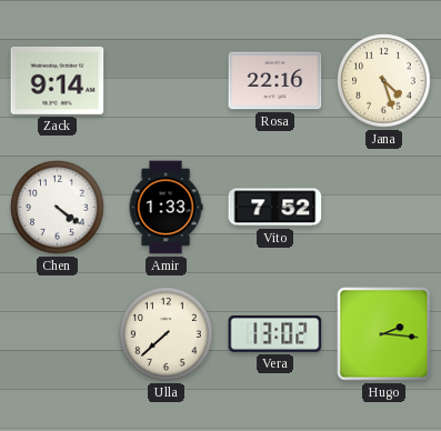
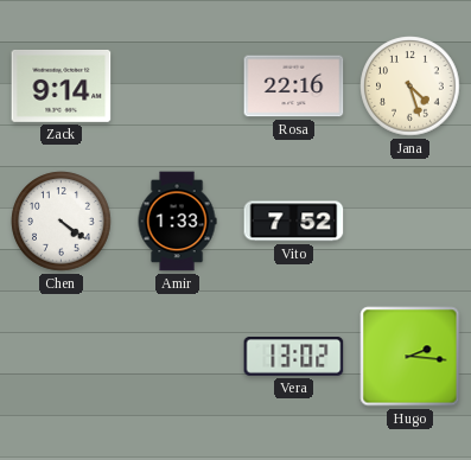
Ulla: 7:38 -> none
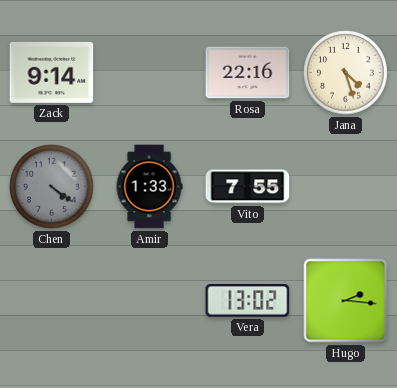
Chen dial: white -> grey
Vito: 7:52 -> 7:55
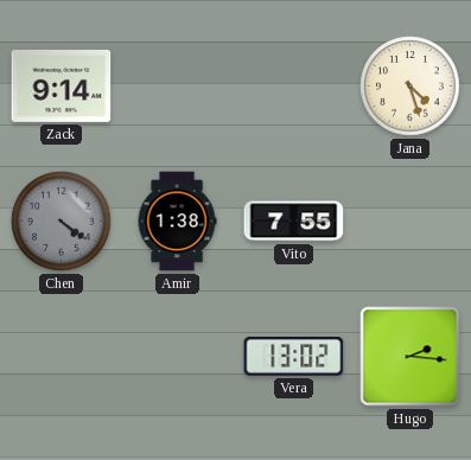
Rosa: 22:16 -> none
Amir: 1:33 -> 1:38
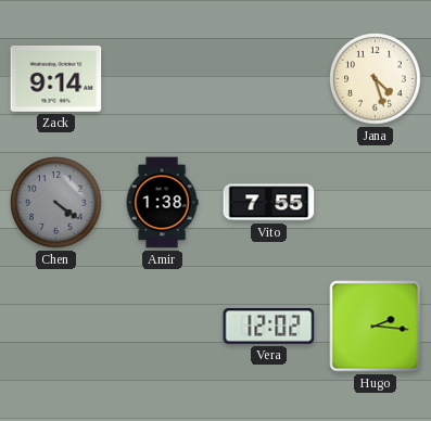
Vera: 13:02 -> 12:02
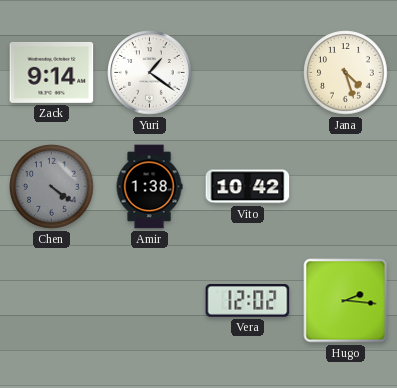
Yuri: none -> 1:21
Vito: 7:55 -> 10:42
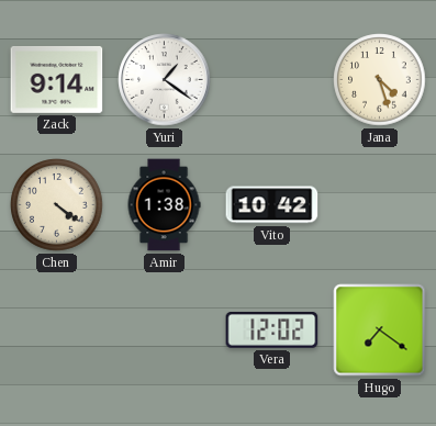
Chen dial: grey -> cream
Hugo: 2:16 -> 7:21
